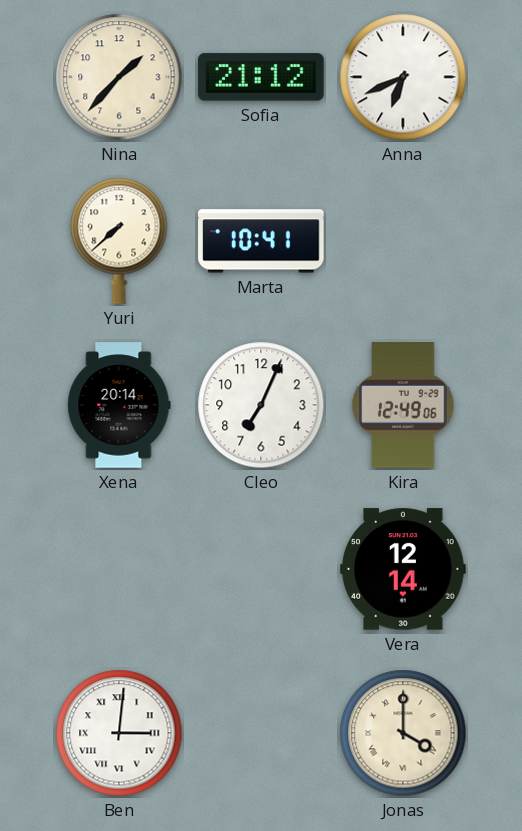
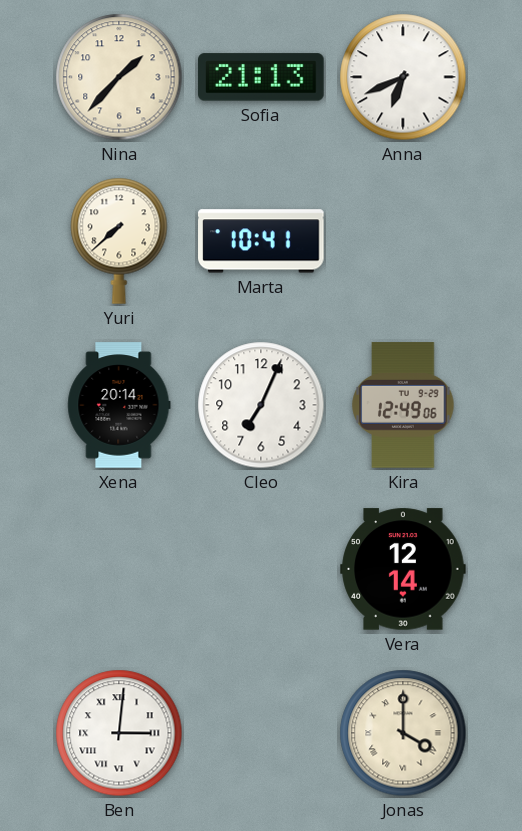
Sofia: 21:12 -> 21:13
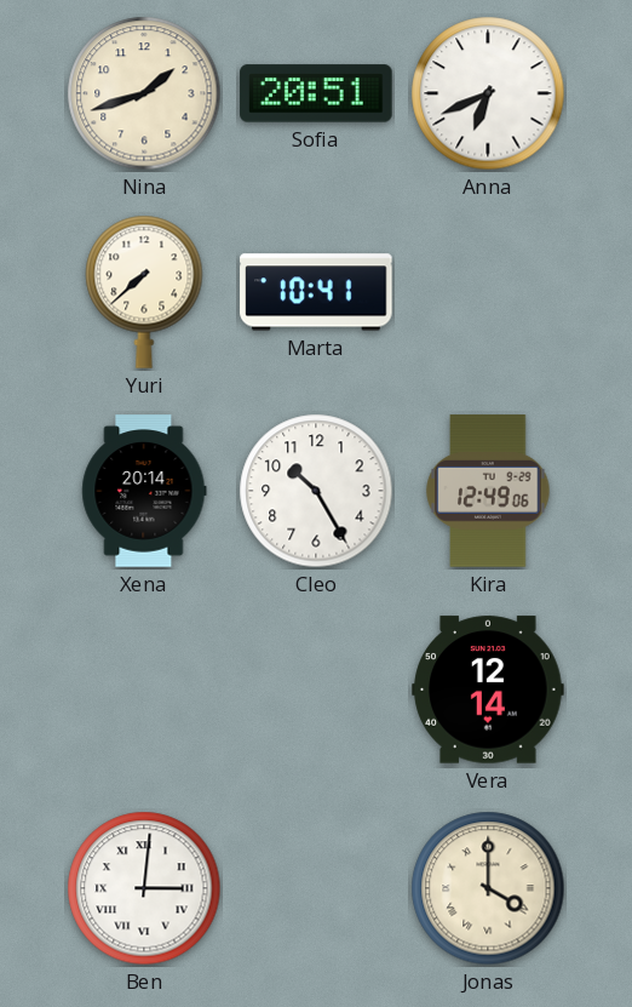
Nina: 1:37 -> 1:42
Sofia: 21:13 -> 20:51
Cleo: 7:04 -> 10:25
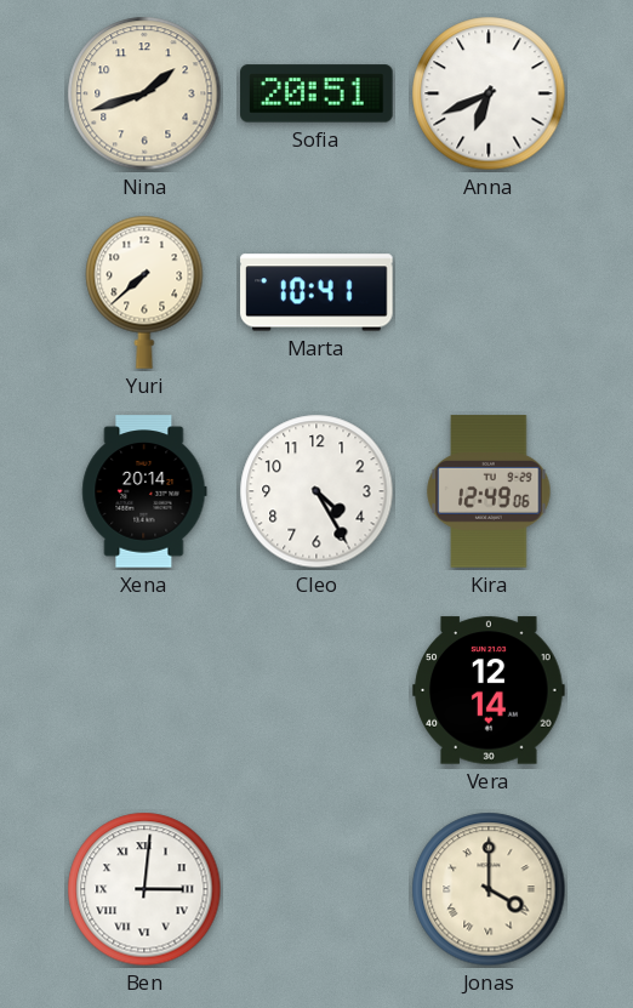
Cleo: 10:25 -> 4:25
